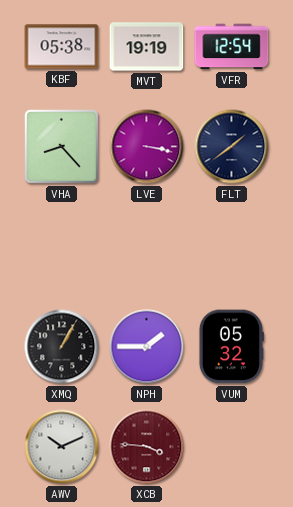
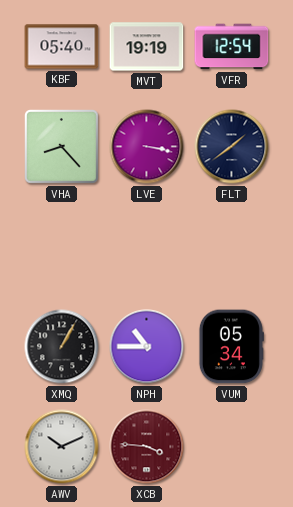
KBF: 05:38 -> 05:40
NPH: 1:45 -> 10:45
VUM: 05:32 -> 05:34
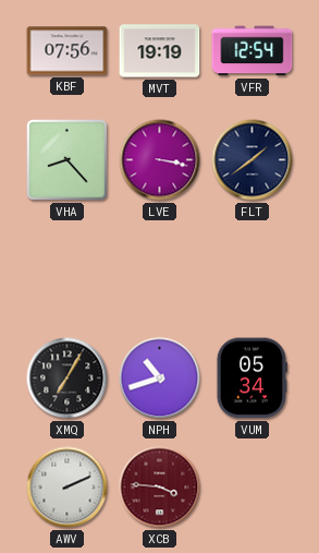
KBF: 05:40 -> 07:56
XMQ: 1:05 -> 7:05
NPH: 10:45 -> 10:42
AWV: 10:11 -> 2:11
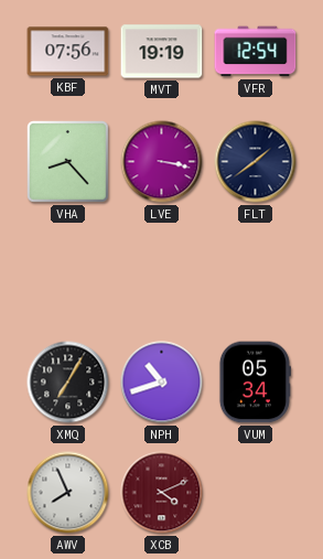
AWV: 2:11 -> 7:56
XCB: 3:46 -> 4:11
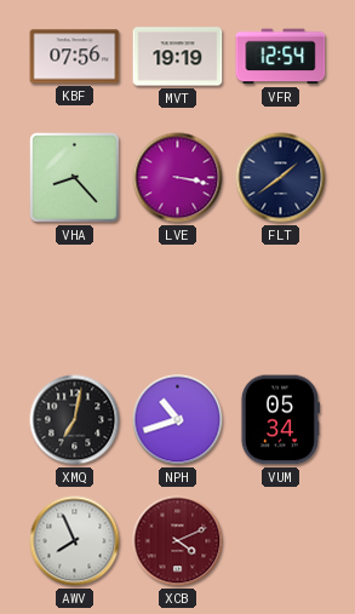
XMQ: 7:05 -> 7:02
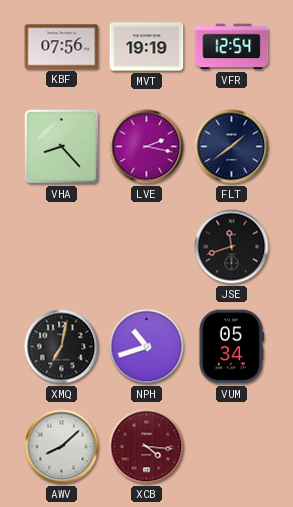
LVE: 3:17 -> 2:17
JSE: none -> 11:42
AWV: 7:56 -> 8:08
XCB: 4:11 -> 4:16
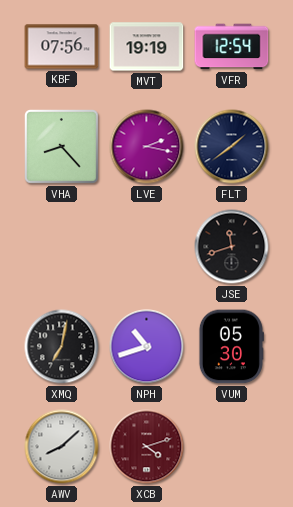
VUM: 05:34 -> 05:30
XCB: 4:16 -> 4:12
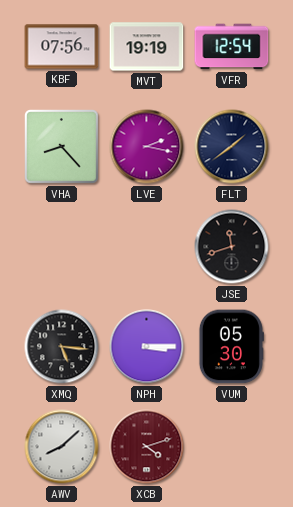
XMQ: 7:02 -> 5:16
NPH: 10:42 -> 3:15
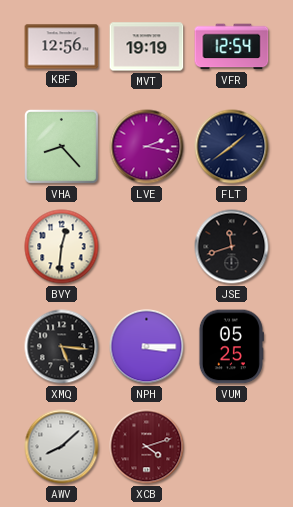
KBF: 07:56 -> 12:56
BVY: none -> 12:31
VUM: 05:30 -> 05:25
